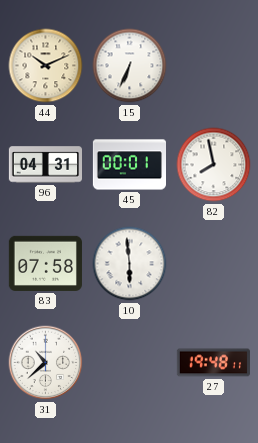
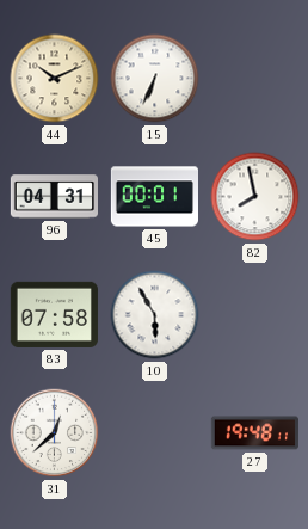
10: 5:59 -> 5:55
31: 10:38 -> 12:38
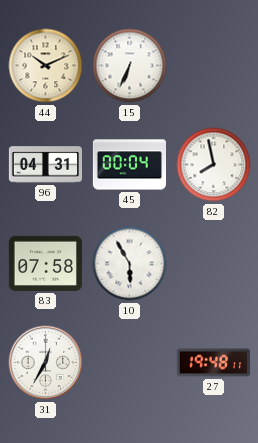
45: 00:01 -> 00:04
31: 12:38 -> 12:35
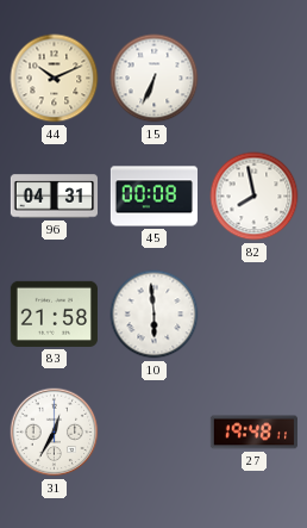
45: 00:04 -> 00:08
83: 07:58 -> 21:58
10: 5:55 -> 5:59
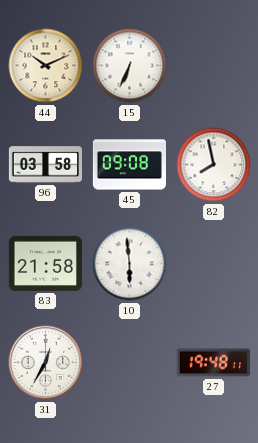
96: 04:31 -> 03:58
45: 00:08 -> 09:08
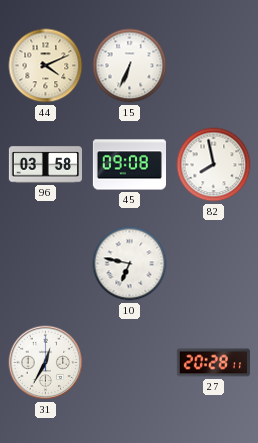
44: 10:11 -> 4:11
83: 21:58 -> none
10: 5:59 -> 6:47
27: 19:48 -> 20:28
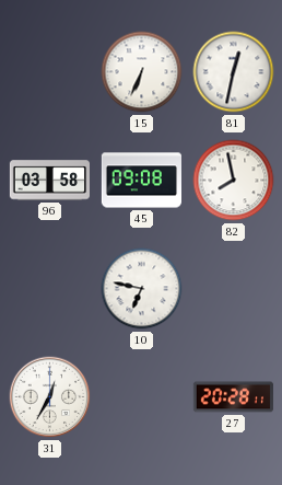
44: 4:11 -> none
81: none -> 12:32
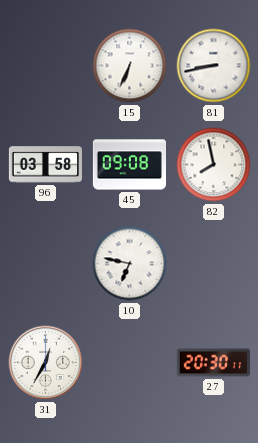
81: 12:32 -> 8:43
27: 20:28 -> 20:30
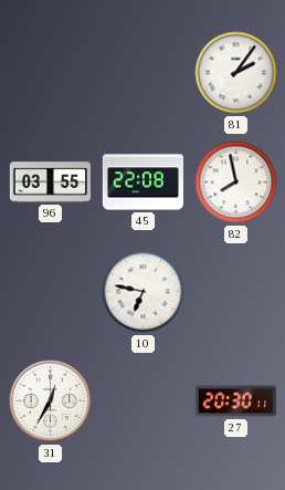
15: 6:34 -> none
81: 8:43 -> 2:06
96: 03:58 -> 03:55
45: 09:08 -> 22:08
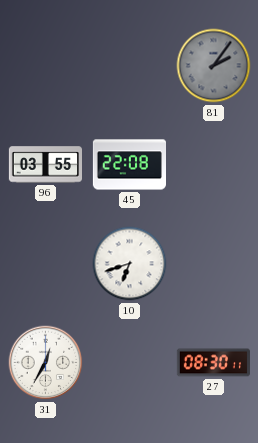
81 dial: white -> grey
82: 7:58 -> none
10: 6:47 -> 6:42
27: 20:30 -> 08:30
